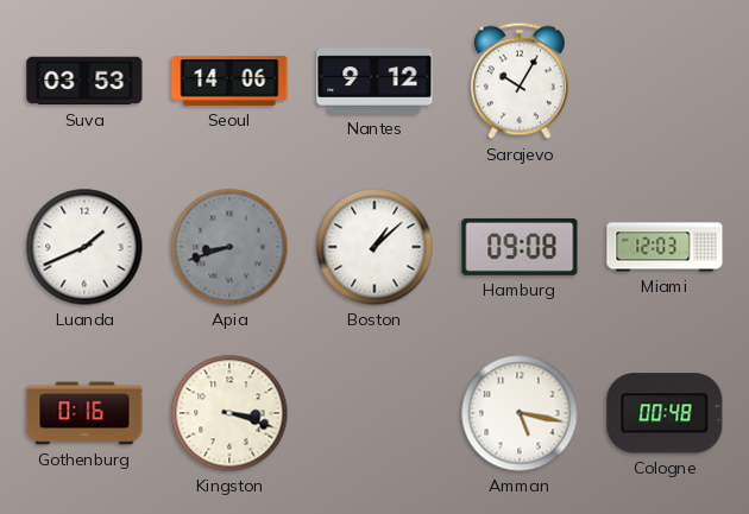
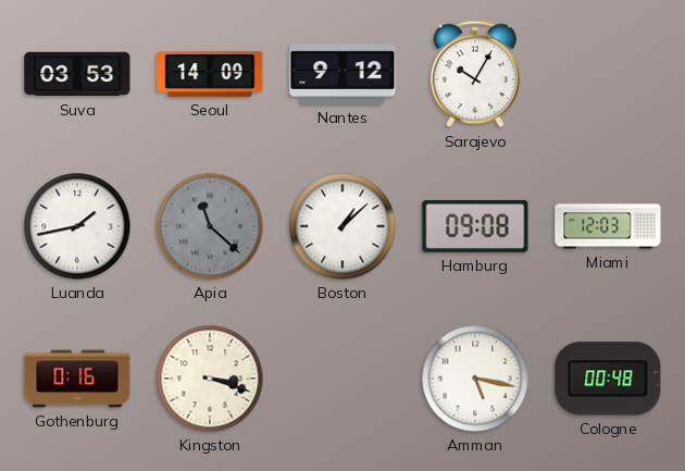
Seoul: 14:06 -> 14:09
Luanda: 1:41 -> 1:43
Apia: 8:42 -> 11:22
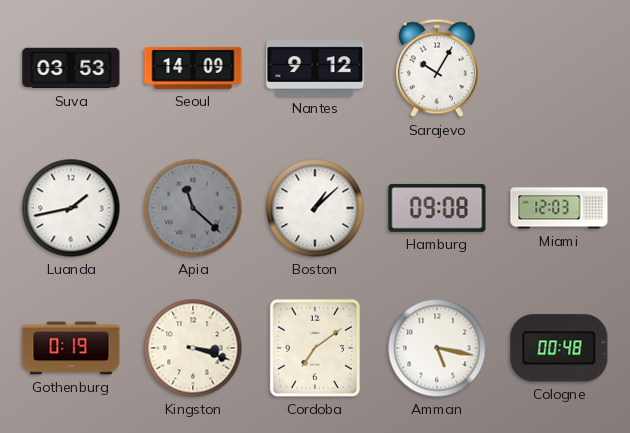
Gothenburg: 0:16 -> 0:19
Cordoba: none -> 7:09
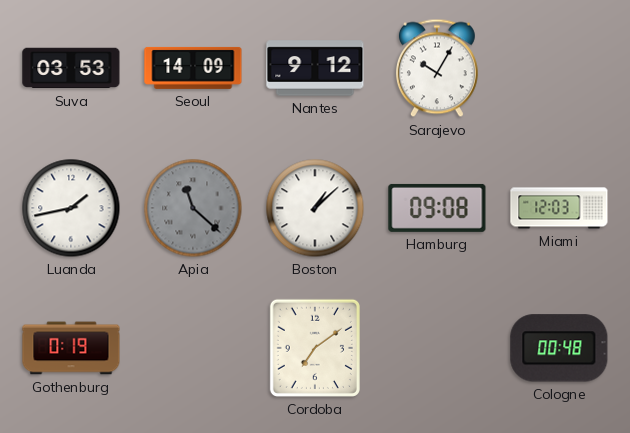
Kingston: 3:18 -> none
Amman: 5:17 -> none
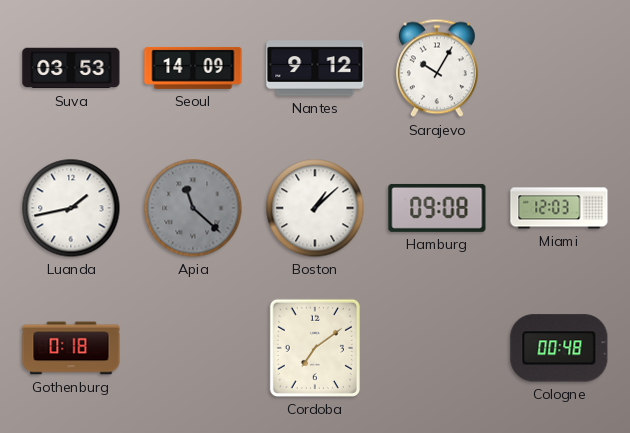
Gothenburg: 0:19 -> 0:18
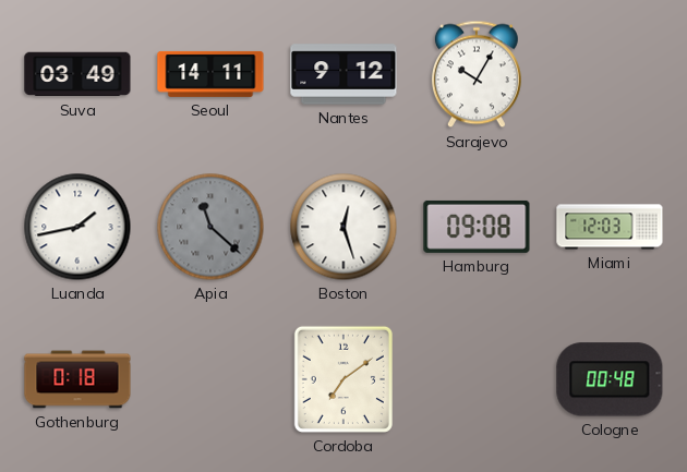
Suva: 03:53 -> 03:49
Seoul: 14:09 -> 14:11
Boston: 1:08 -> 12:27
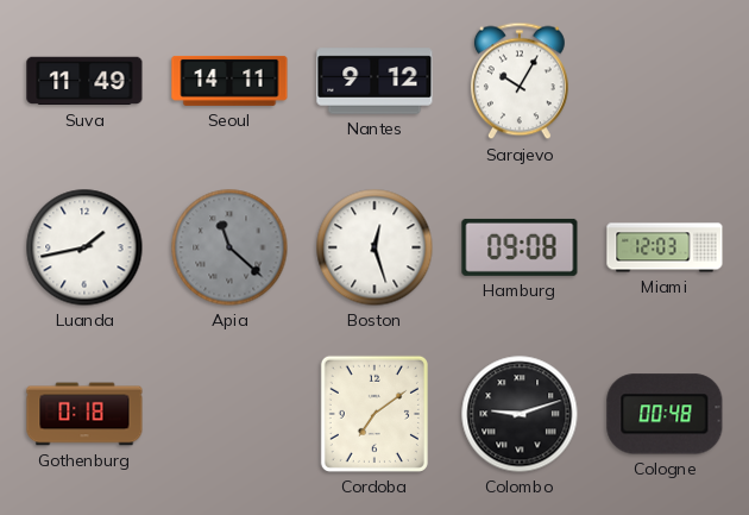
Suva: 03:49 -> 11:49
Colombo: none -> 9:12
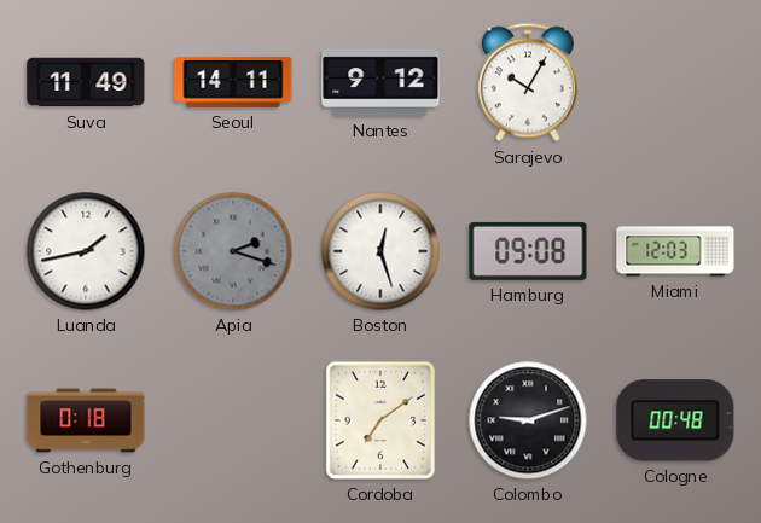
Apia: 11:22 -> 2:18
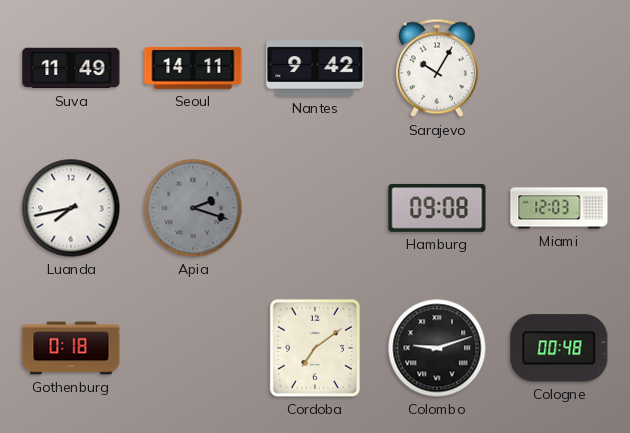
Nantes: 9:12 -> 9:42
Luanda: 1:43 -> 7:43
Boston: 12:27 -> none
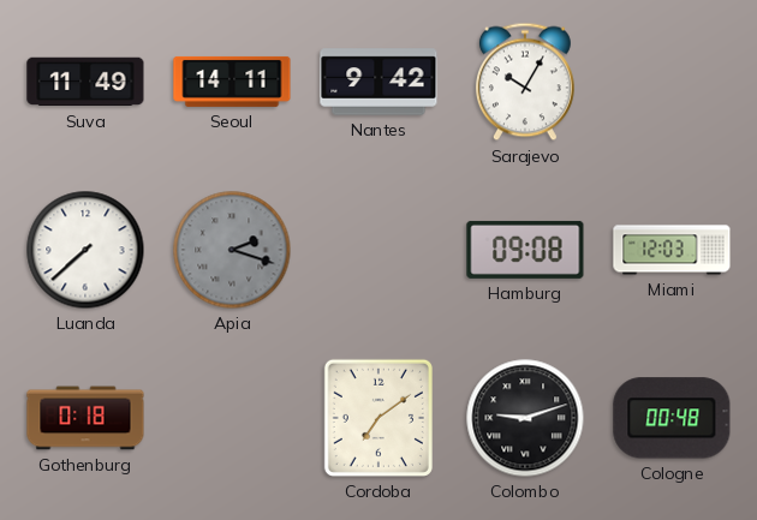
Luanda: 7:43 -> 7:38
